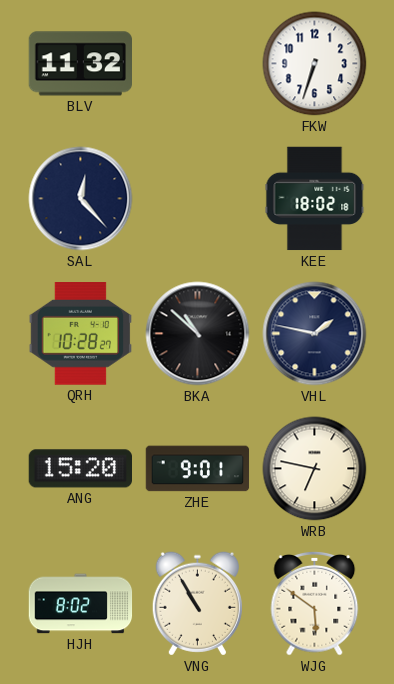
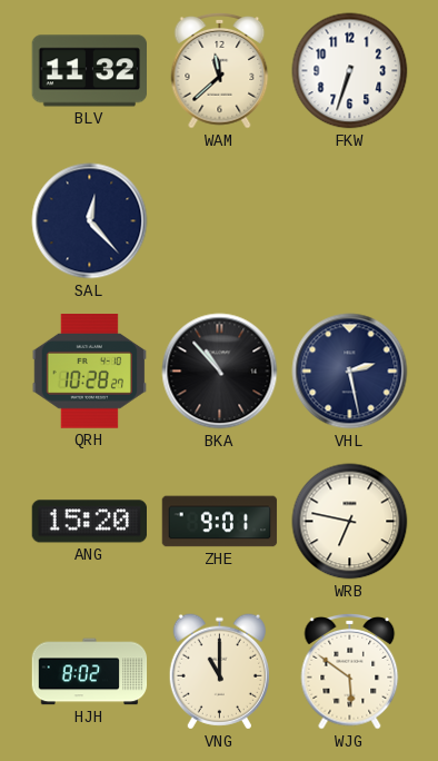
WAM: none -> 11:38
KEE: 18:02 -> none
BKA: 10:52 -> 10:53
VHL: 1:47 -> 2:28
VNG: 10:55 -> 11:00
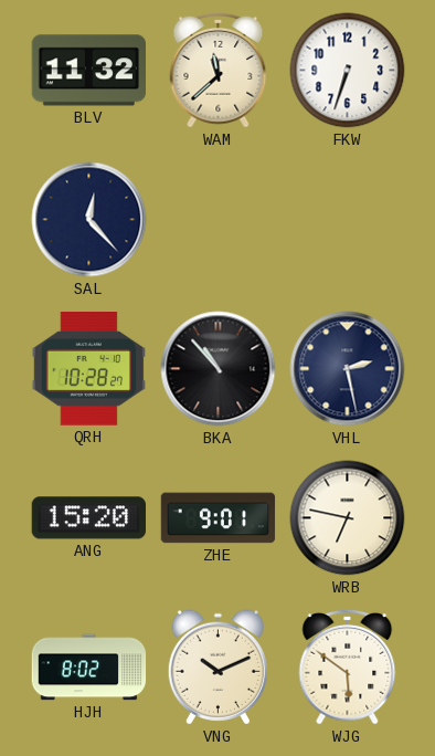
VNG: 11:00 -> 10:11
